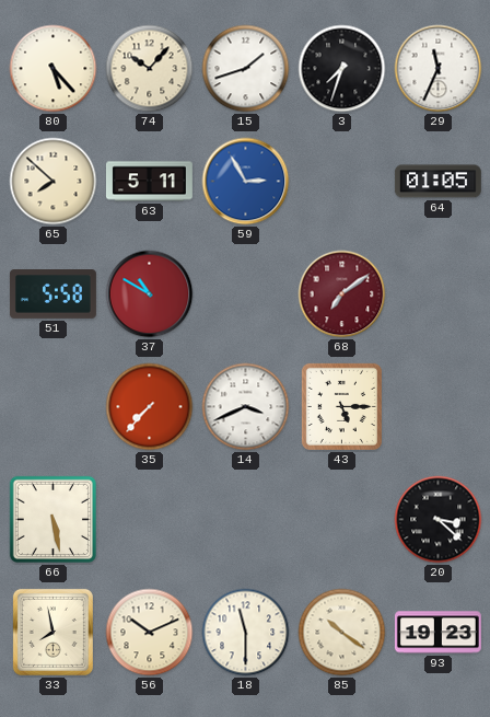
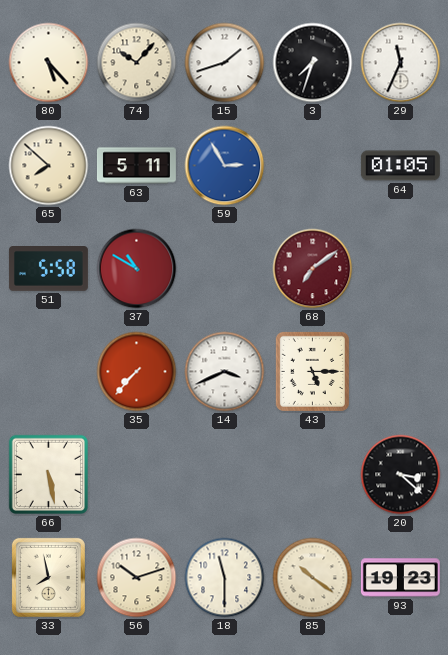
56: 10:11 -> 10:12
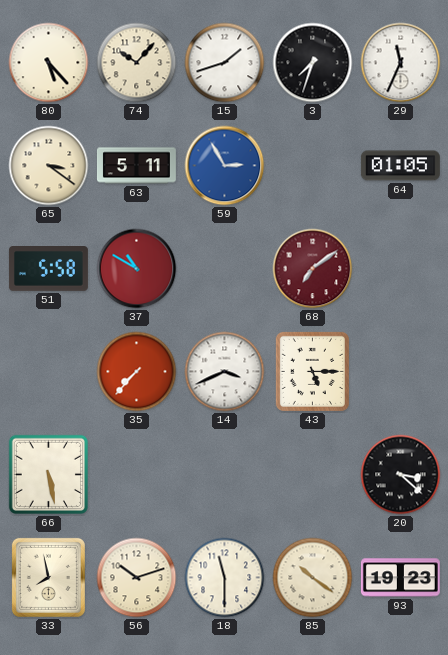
65: 7:52 -> 3:21
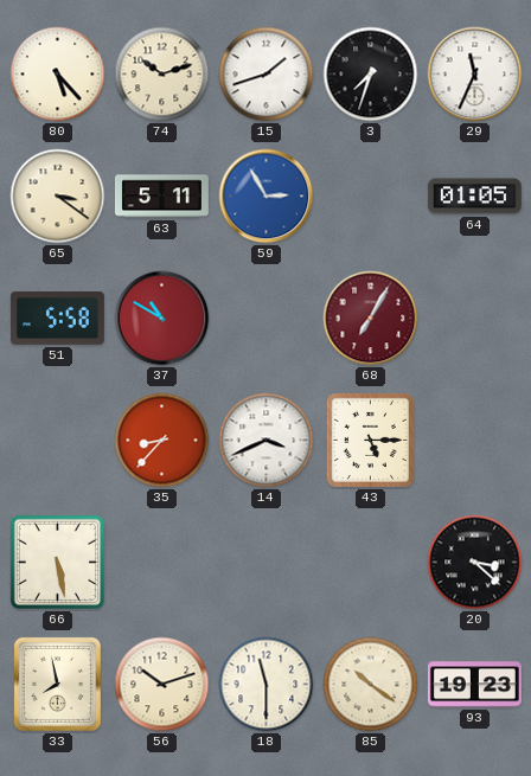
74: 10:07 -> 10:12
68: 7:09 -> 7:05
35: 7:37 -> 8:37
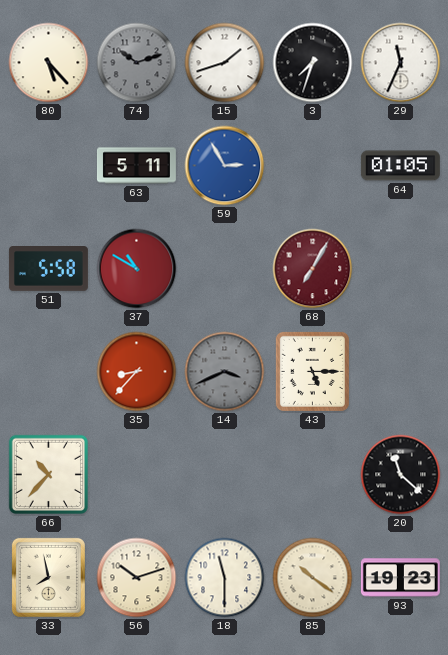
74 dial: cream -> grey
65: 3:21 -> none
14 dial: white -> grey
66: 5:28 -> 10:37
20: 3:22 -> 11:22
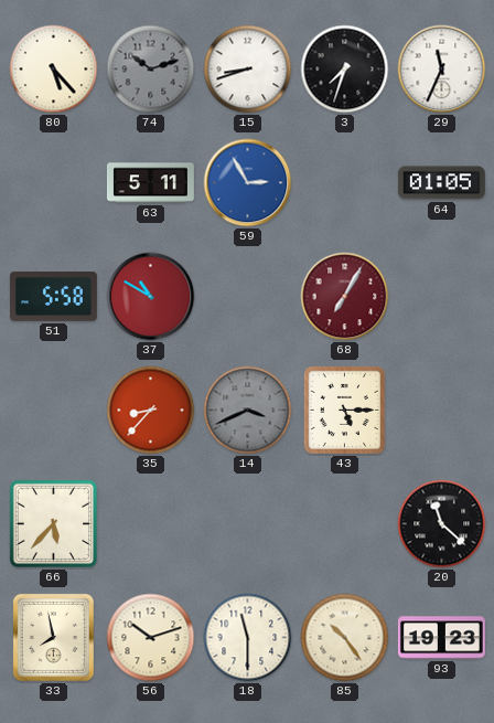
15: 1:42 -> 8:42
66: 10:37 -> 5:37
85: 10:21 -> 10:24
